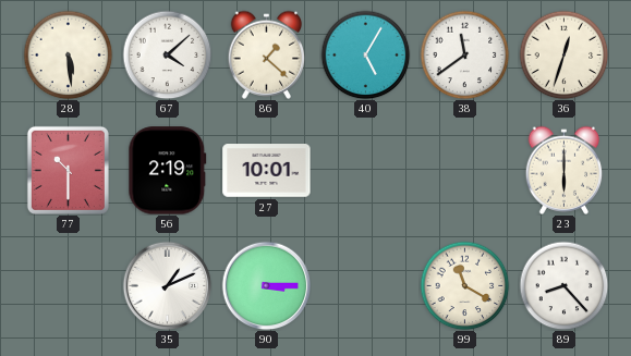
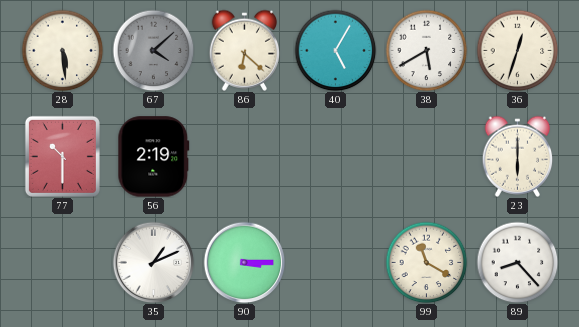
67 dial: white -> grey
86: 1:22 -> 6:22
38: 11:39 -> 5:40
27: 10:01 -> none
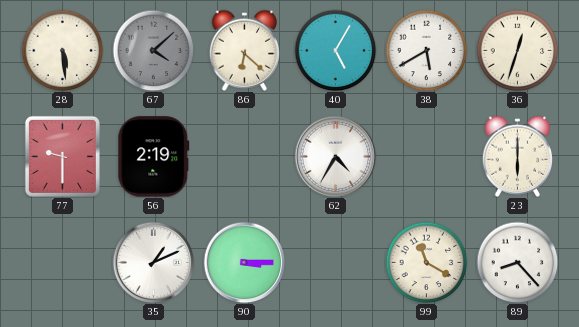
77: 10:30 -> 9:30
62: none -> 4:35
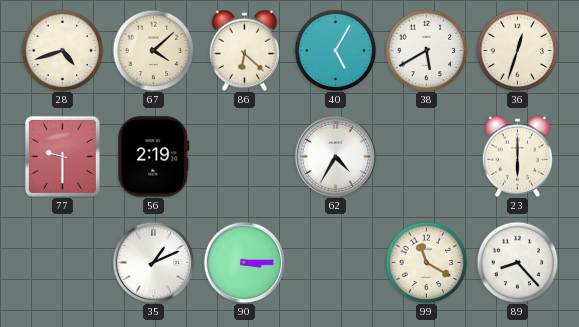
28: 5:29 -> 4:42
67 dial: grey -> cream
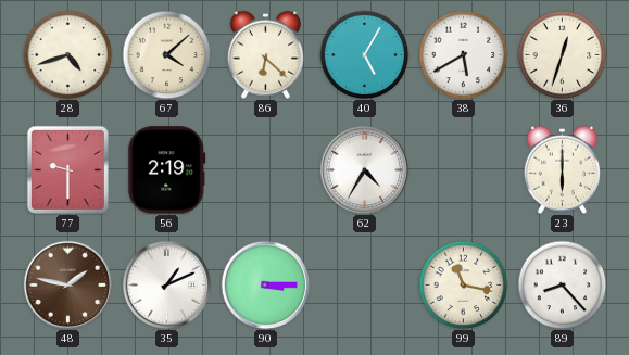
48: none -> 1:47
99: 11:20 -> 11:17
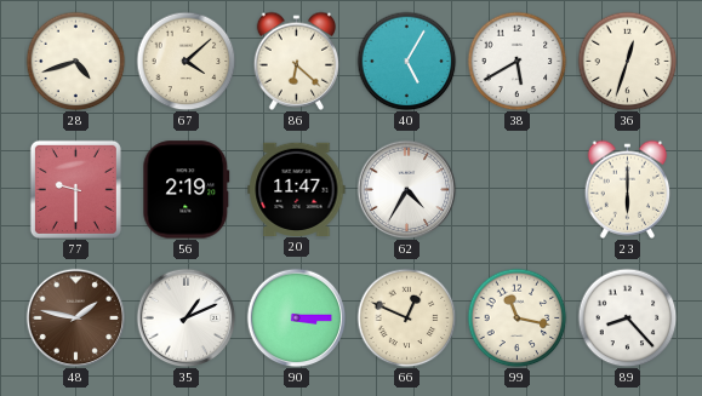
20: none -> 11:47
66: none -> 12:49
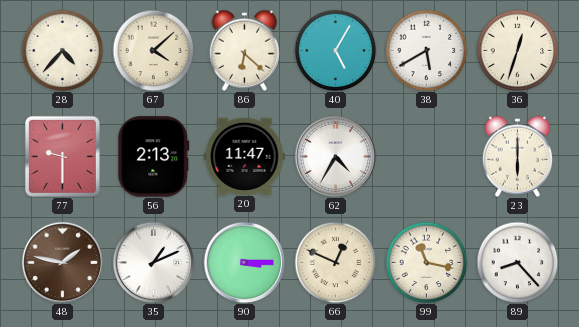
28: 4:42 -> 4:37
56: 2:19 -> 2:13
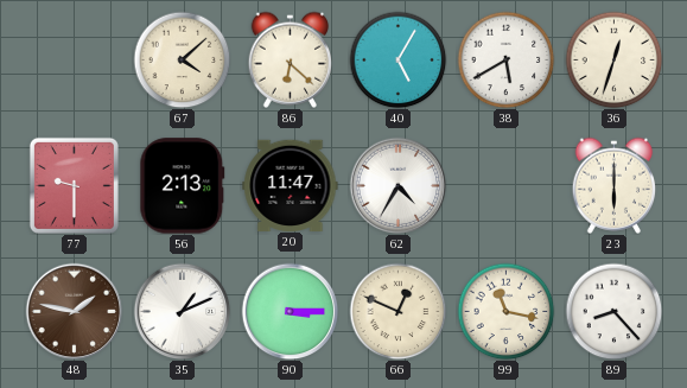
28: 4:37 -> none
